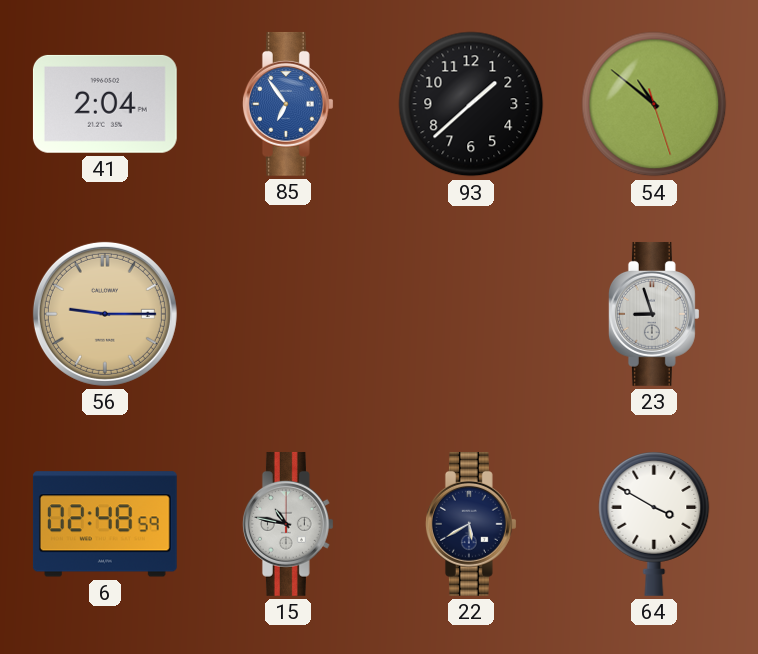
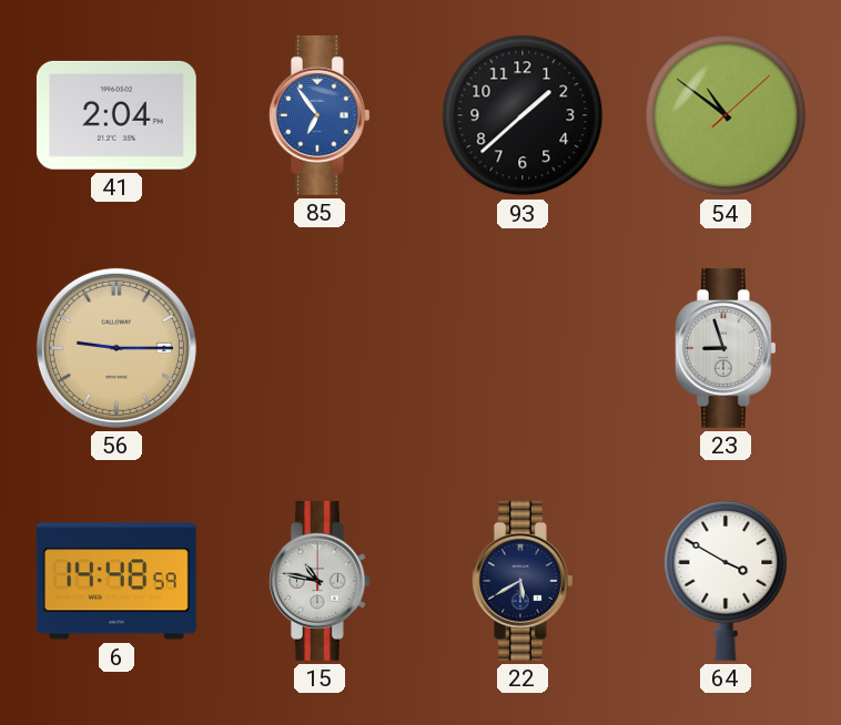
54: 10:51:27 -> 10:51:08
6: 02:48 -> 14:48
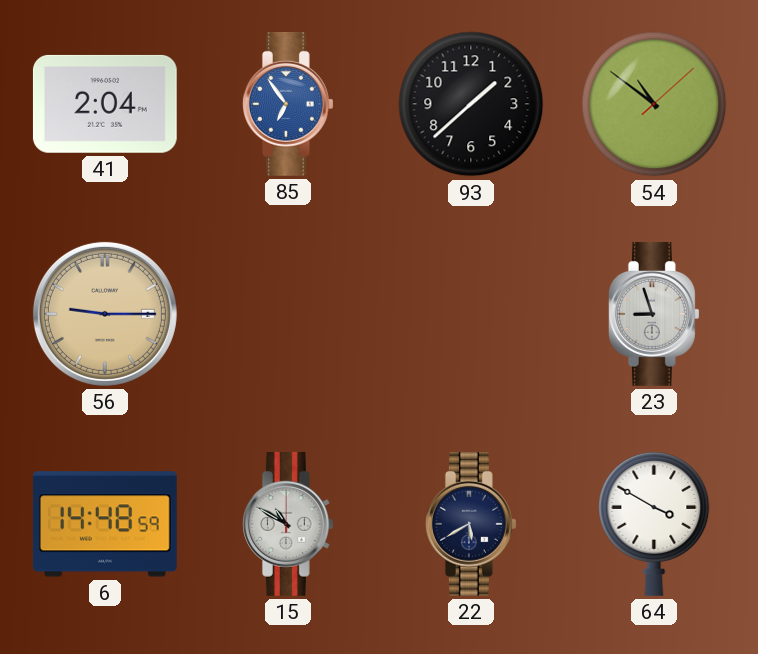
15: 10:47 -> 10:50
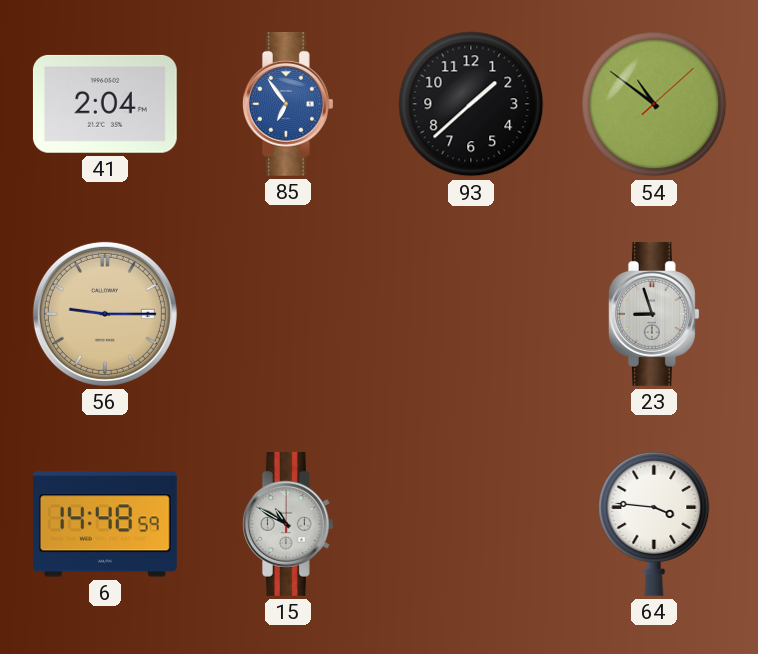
22: 5:40 -> none
64: 3:50 -> 3:46
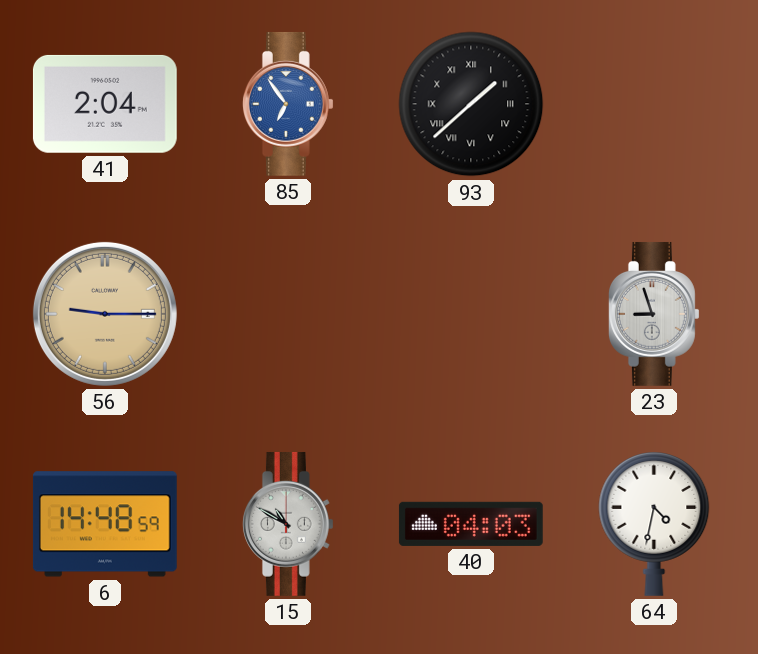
93 numerals: Arabic -> Roman
54: 10:51 -> none
40: none -> 04:03
64: 3:46 -> 4:32
